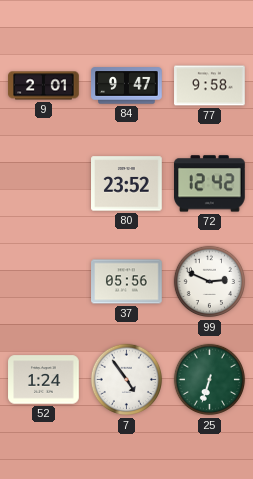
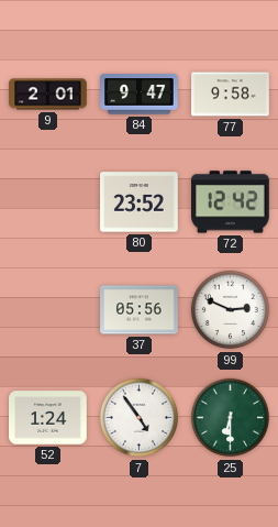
25: 6:33 -> 6:30
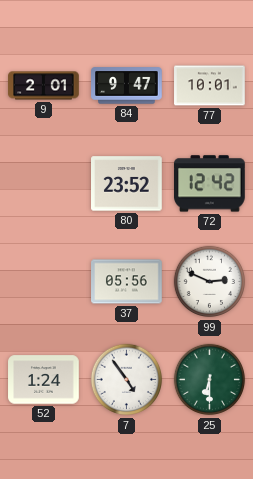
77: 9:58 -> 10:01
